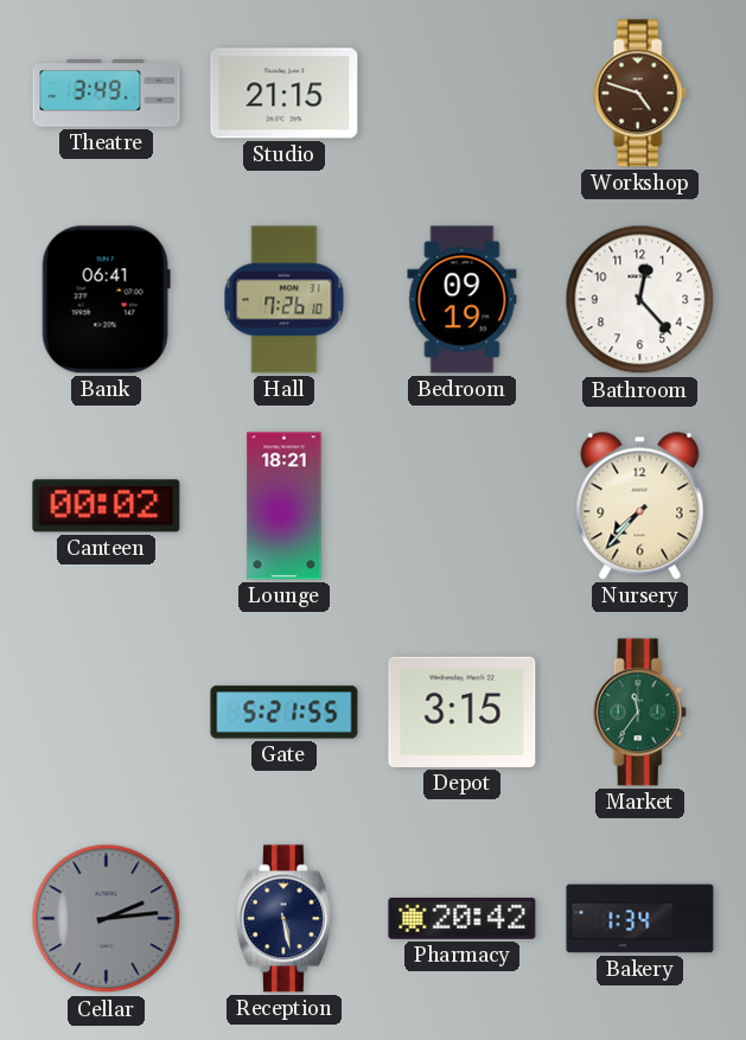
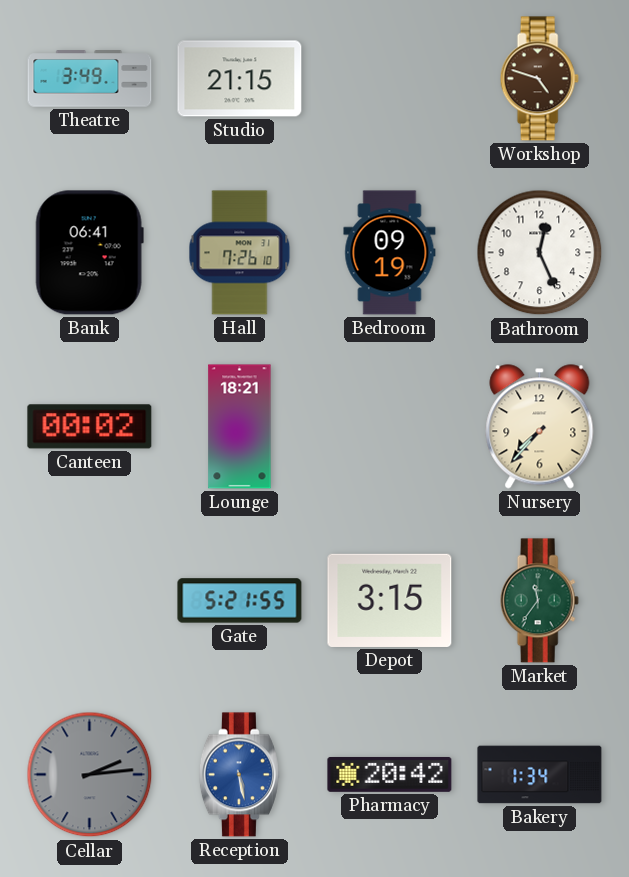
Bathroom: 12:23 -> 12:26
Reception dial: navy -> blue
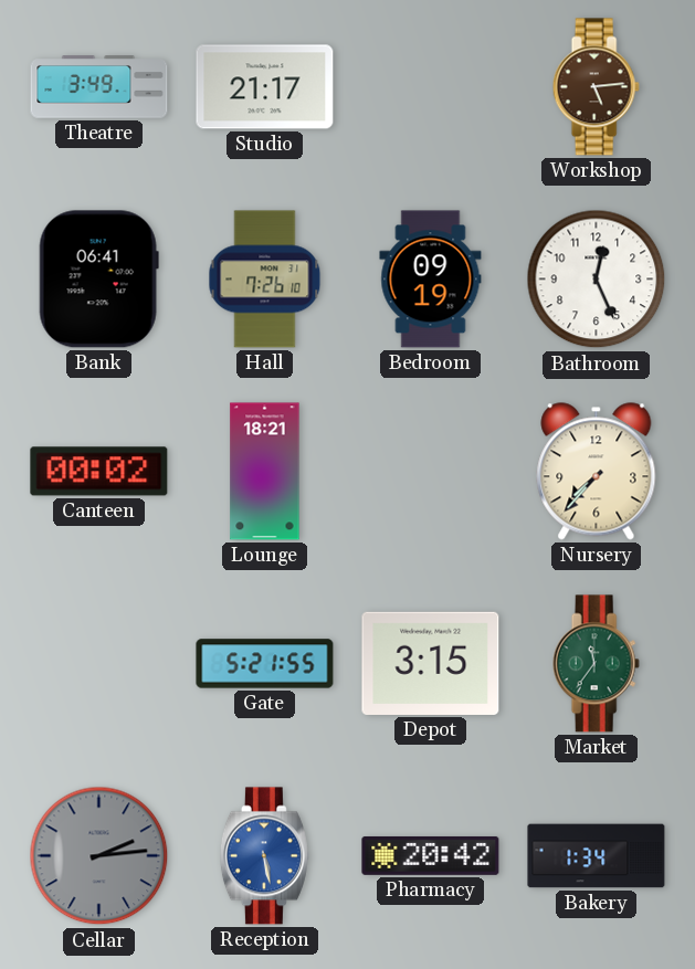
Studio: 21:15 -> 21:17
Workshop: 4:48 -> 5:14
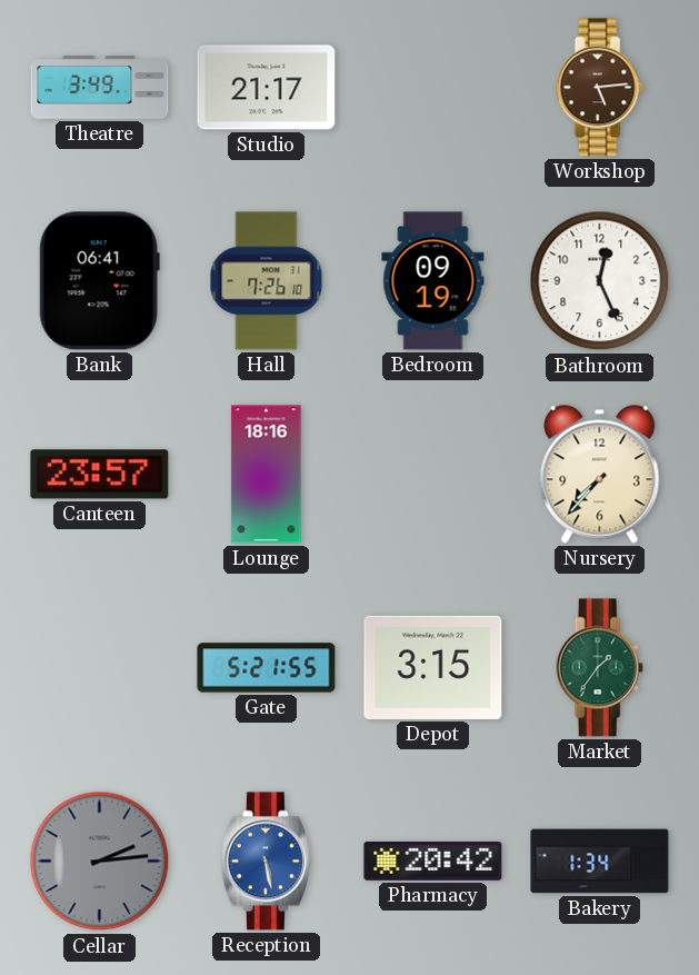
Canteen: 00:02 -> 23:57
Lounge: 18:21 -> 18:16
Market: 11:36 -> 1:36
